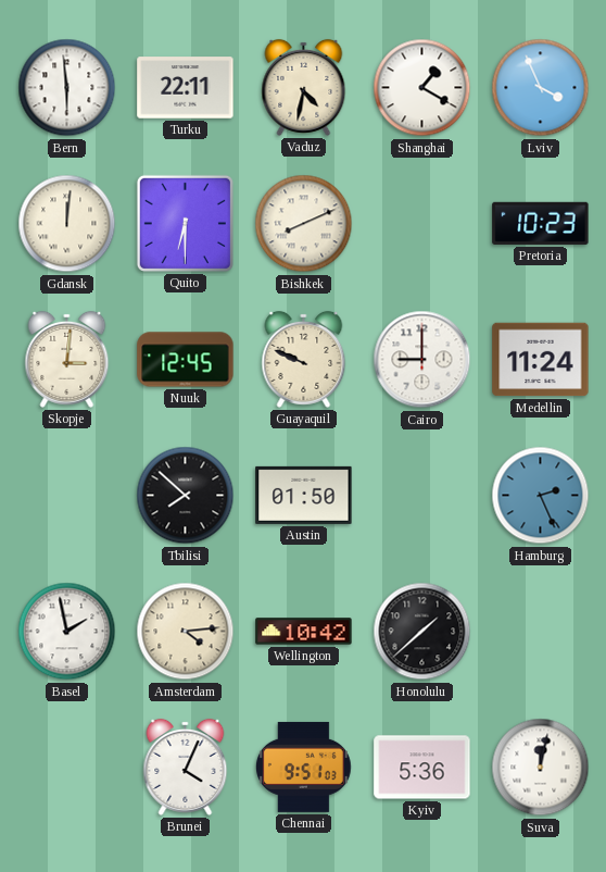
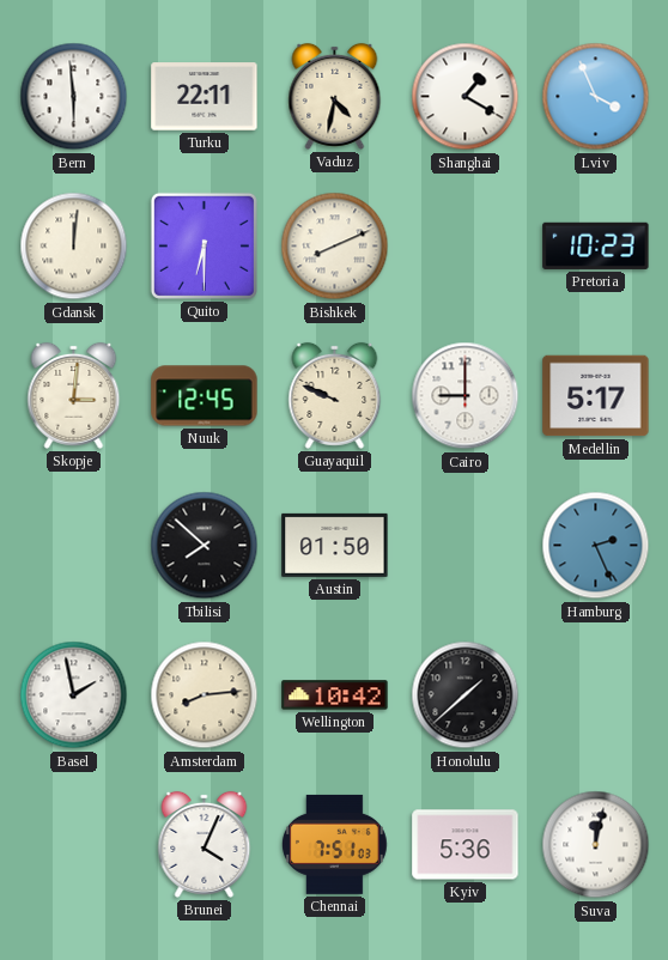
Medellin: 11:24 -> 5:17
Amsterdam: 4:14 -> 8:14
Chennai: 9:51 -> 7:51
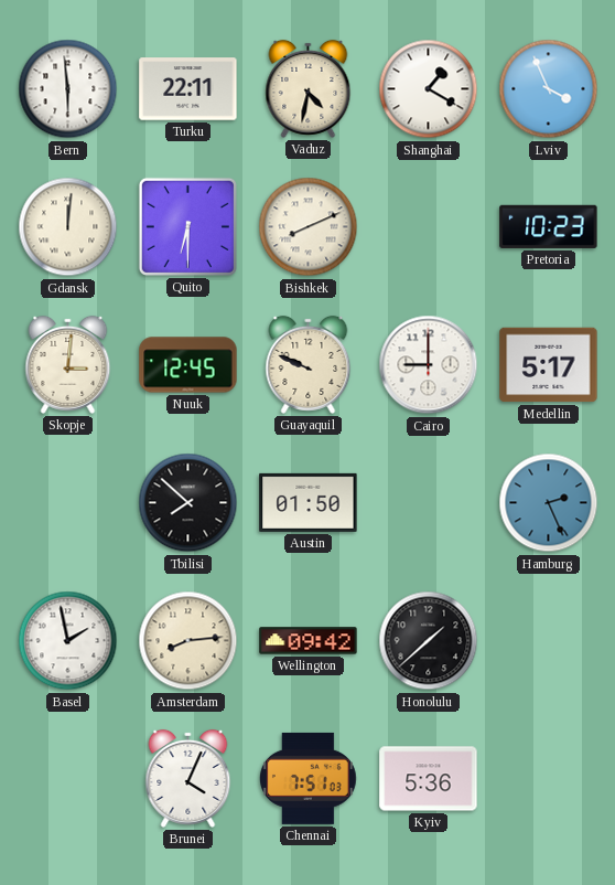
Wellington: 10:42 -> 09:42
Suva: 12:02 -> none
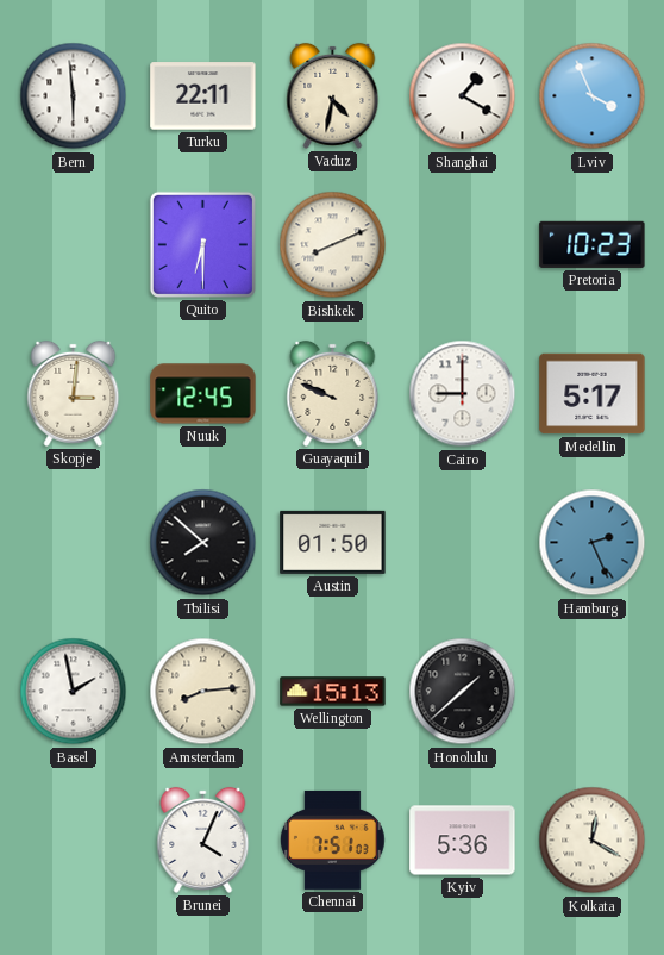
Gdansk: 12:01 -> none
Wellington: 09:42 -> 15:13
Kolkata: none -> 12:20
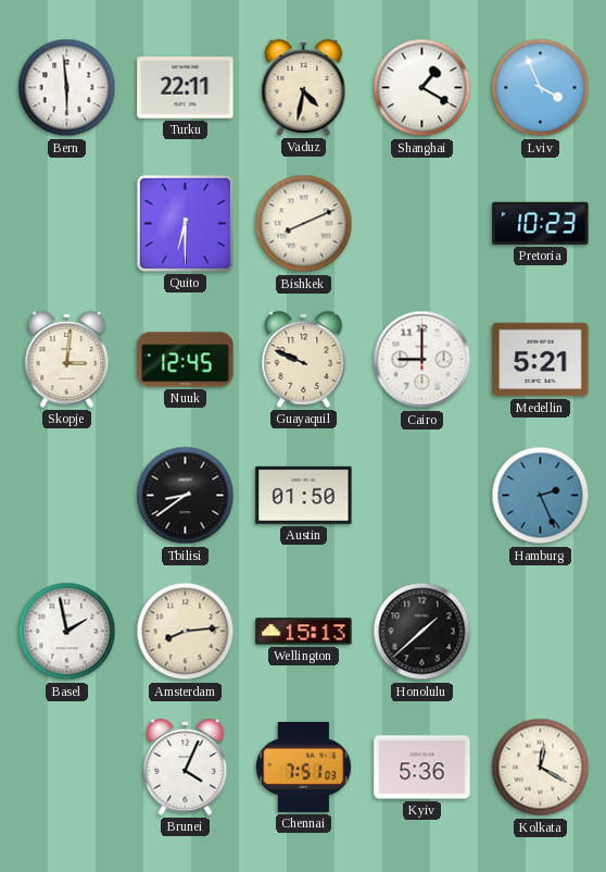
Medellin: 5:17 -> 5:21
Tbilisi: 7:52 -> 8:39
